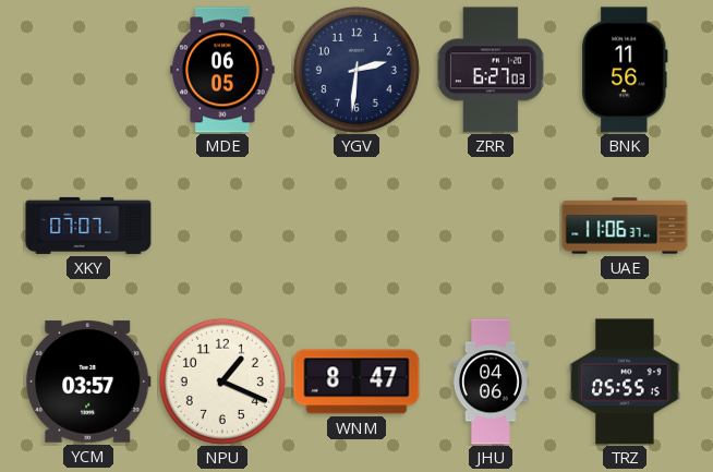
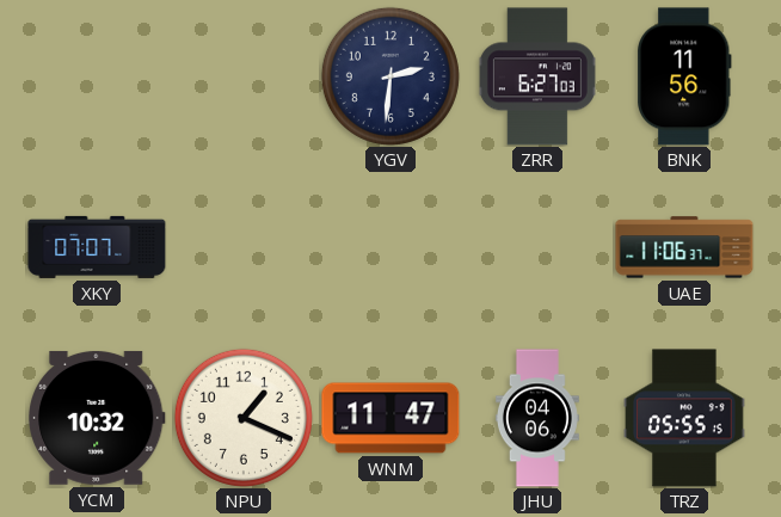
MDE: 06:05 -> none
YCM: 03:57 -> 10:32
WNM: 8:47 -> 11:47
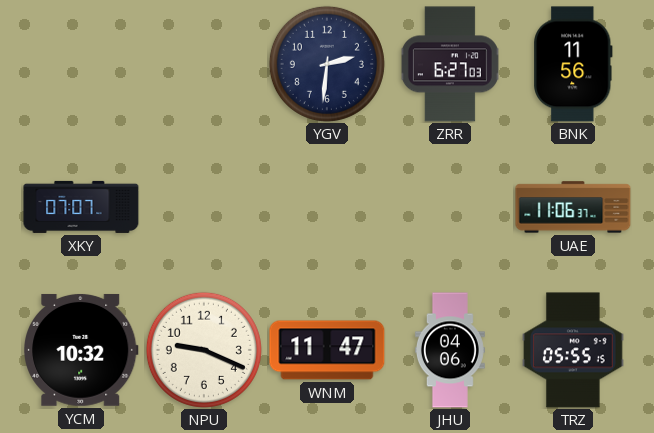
NPU: 1:19 -> 9:19
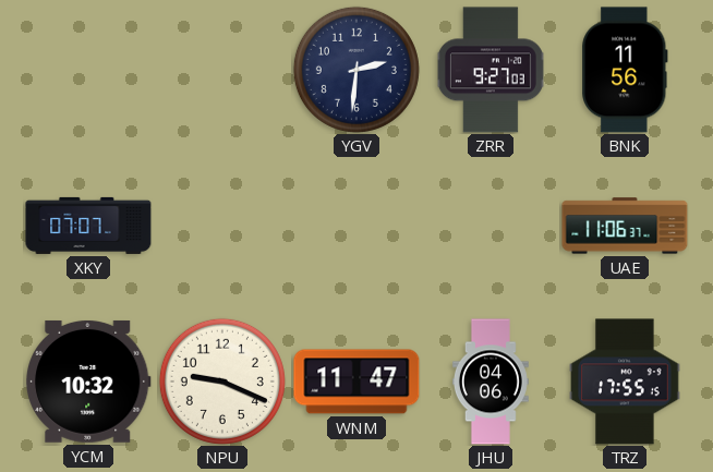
ZRR: 6:27 -> 9:27
TRZ: 05:55 -> 17:55
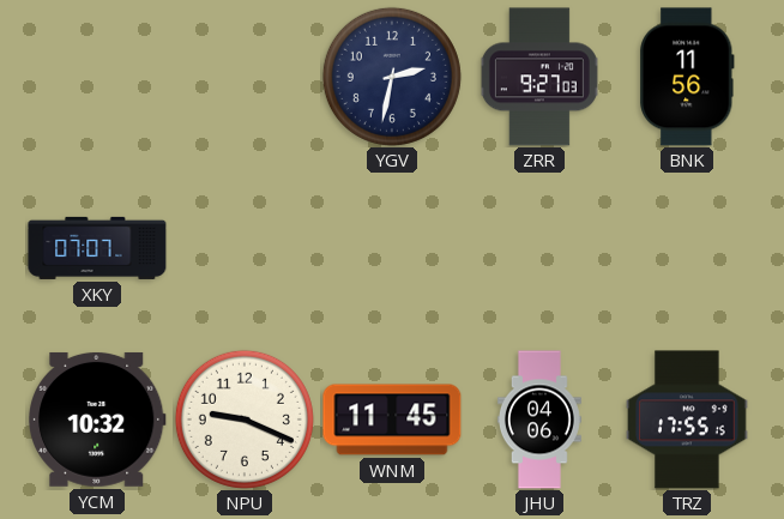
YGV: 2:31 -> 2:32
UAE: 11:06 -> none
WNM: 11:47 -> 11:45
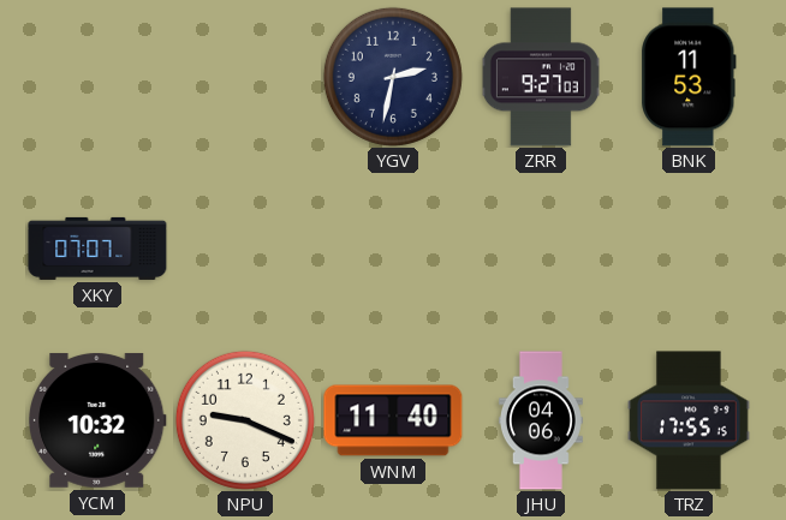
BNK: 11:56 -> 11:53
WNM: 11:45 -> 11:40
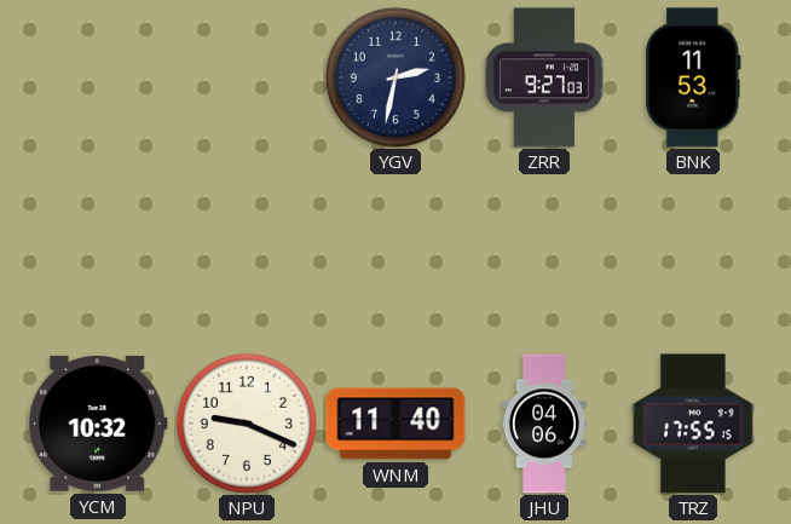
XKY: 07:07 -> none
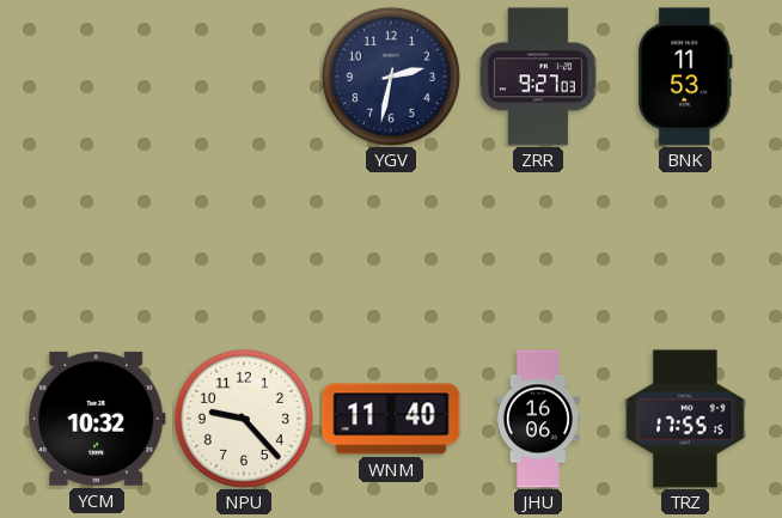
NPU: 9:19 -> 9:23
JHU: 04:06 -> 16:06
